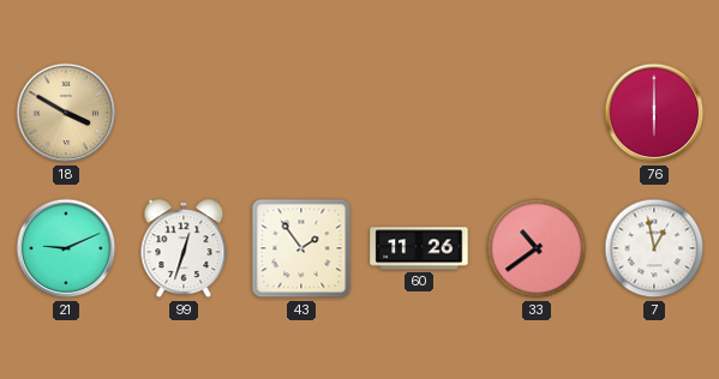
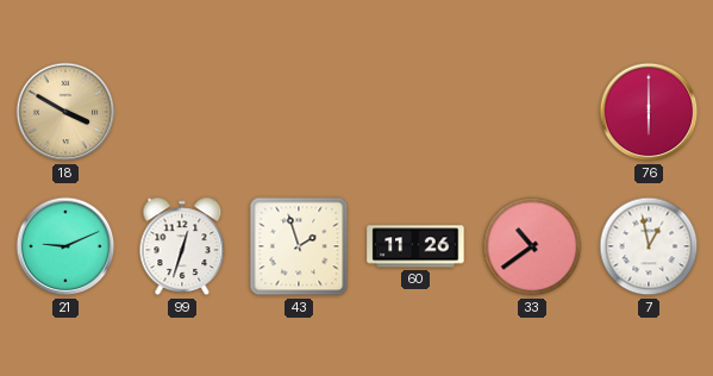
43: 1:54 -> 1:57
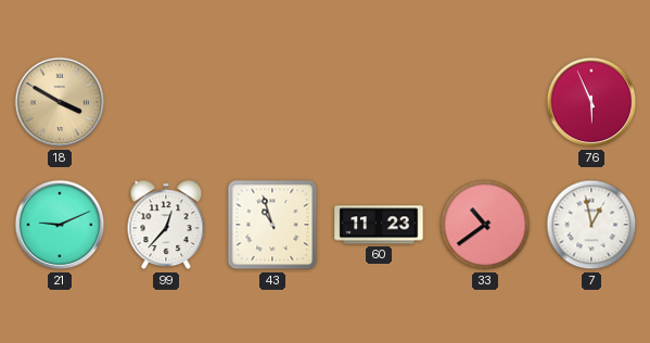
76: 6:00 -> 5:56
99: 12:33 -> 12:37
43: 1:57 -> 10:57
60: 11:26 -> 11:23
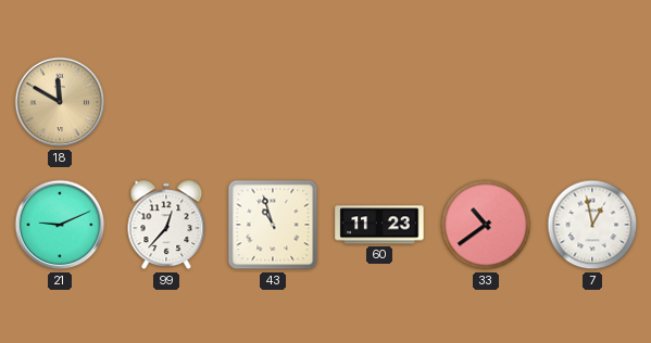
18: 3:50 -> 11:50
76: 5:56 -> none
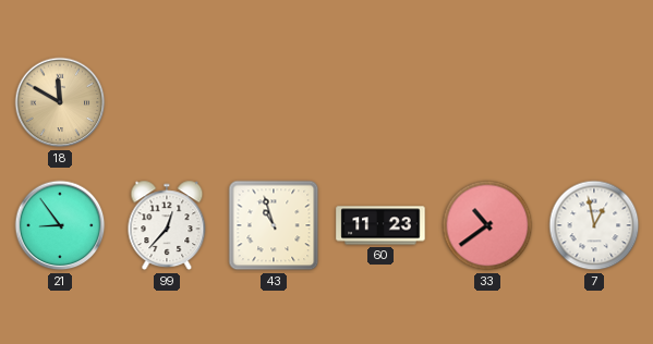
21: 9:11 -> 8:54
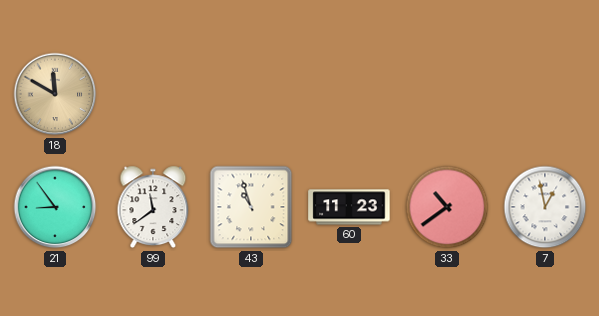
99: 12:37 -> 11:39
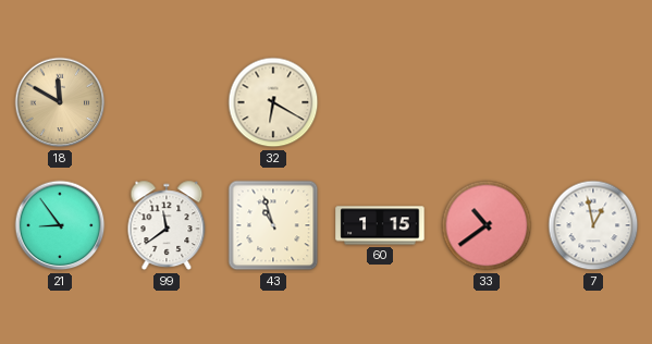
32: none -> 6:20
60: 11:23 -> 1:15
